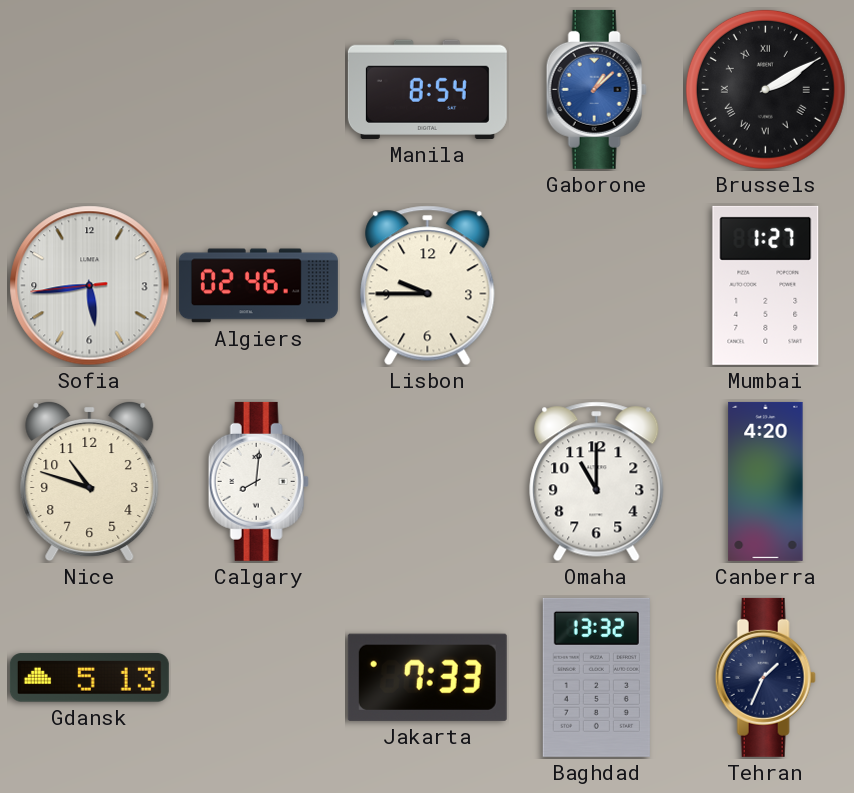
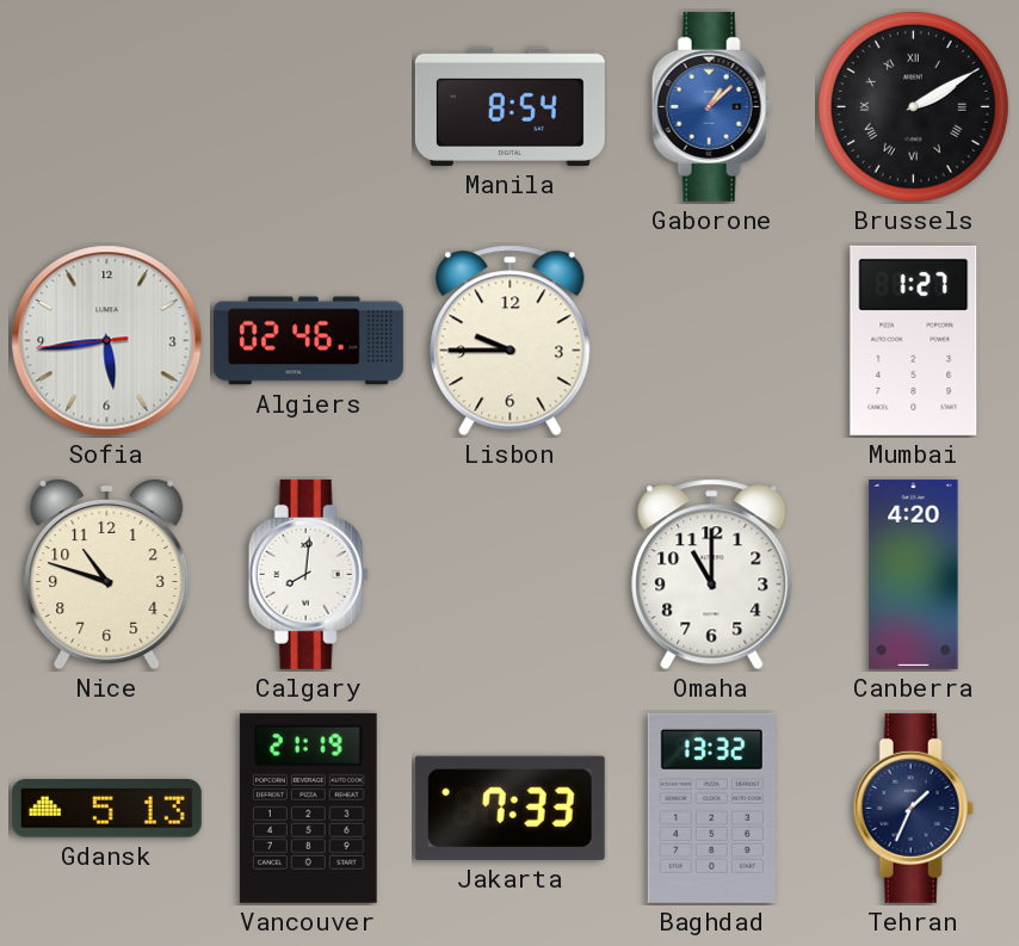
Vancouver: none -> 21:19
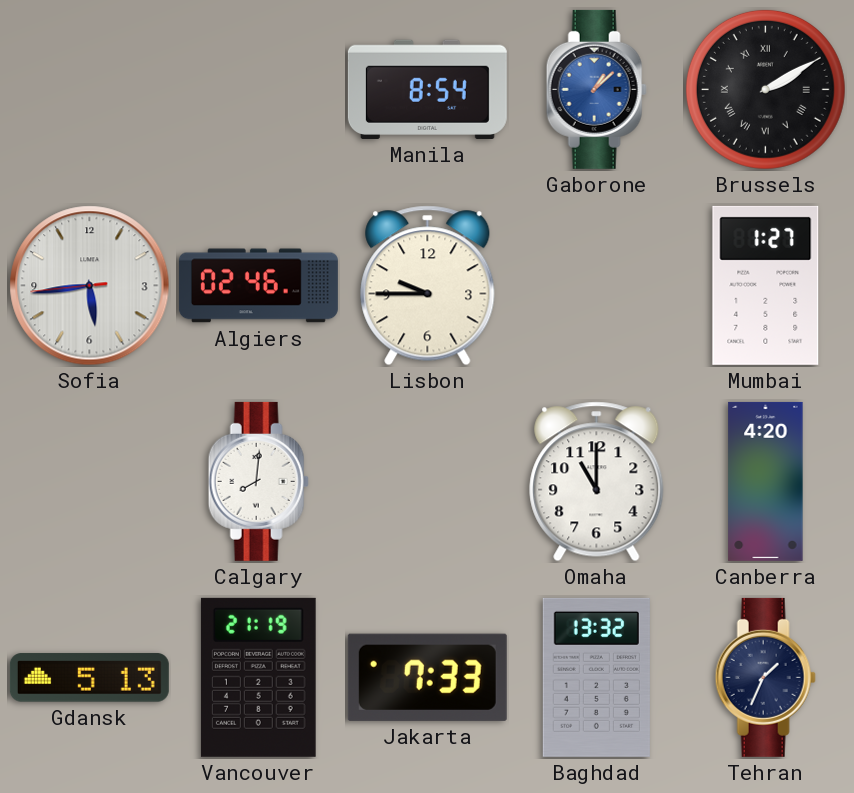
Nice: 10:48 -> none
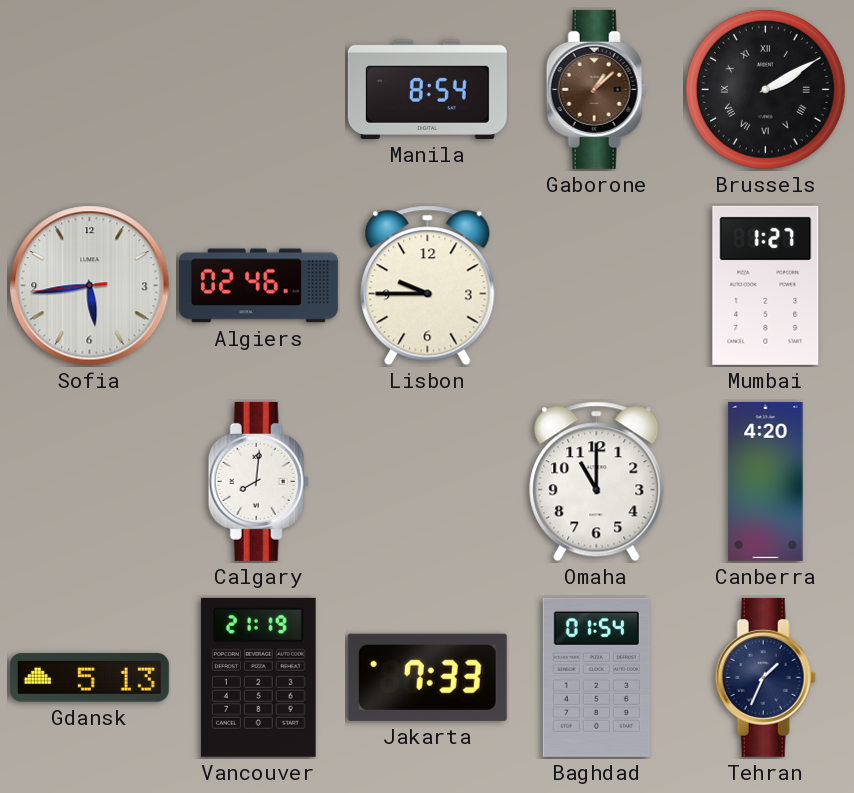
Gaborone dial: blue -> brown
Baghdad: 13:32 -> 01:54
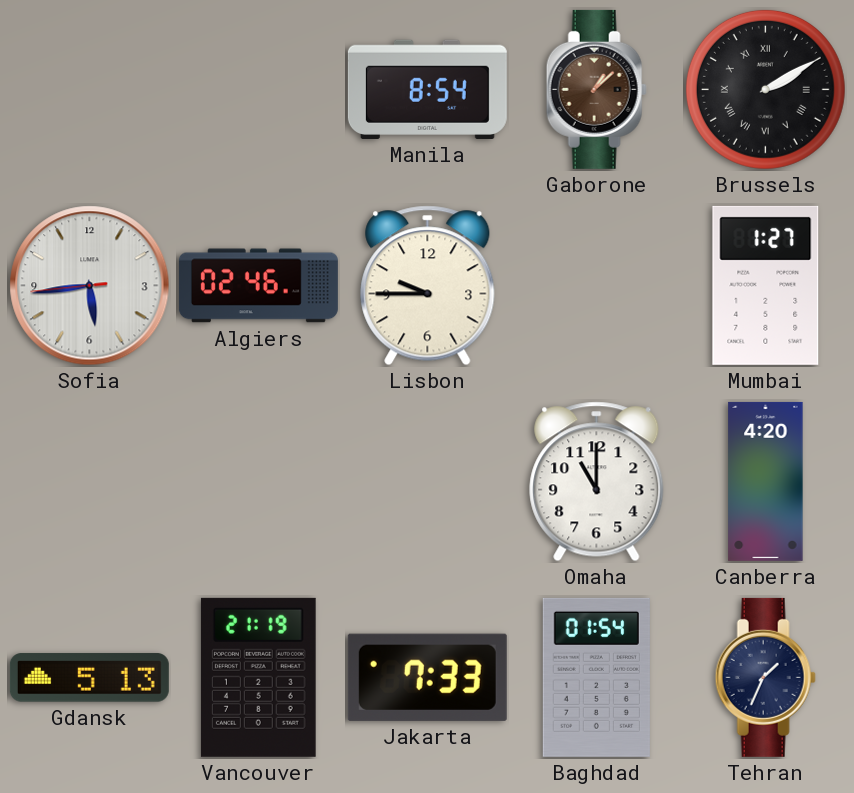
Calgary: 8:01 -> none
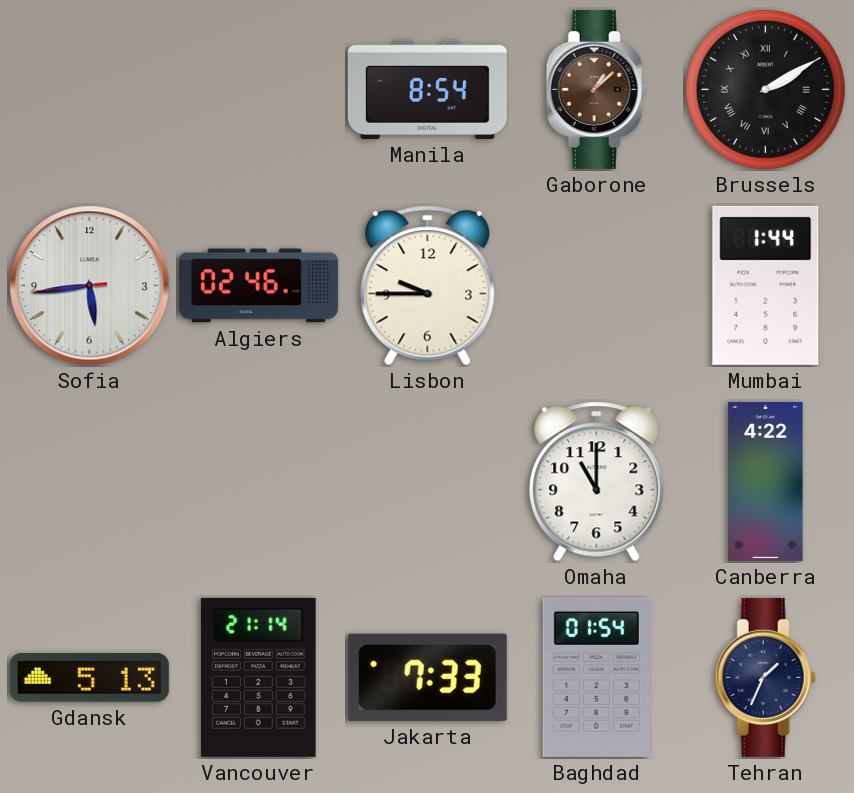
Mumbai: 1:27 -> 1:44
Canberra: 4:20 -> 4:22
Vancouver: 21:19 -> 21:14
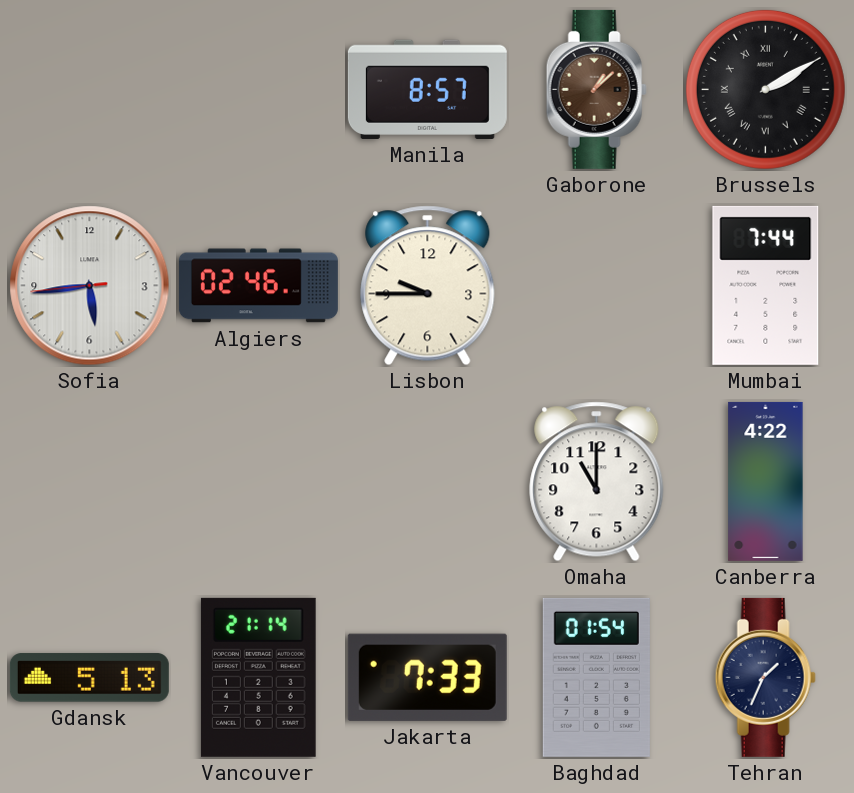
Manila: 8:54 -> 8:57
Mumbai: 1:44 -> 7:44
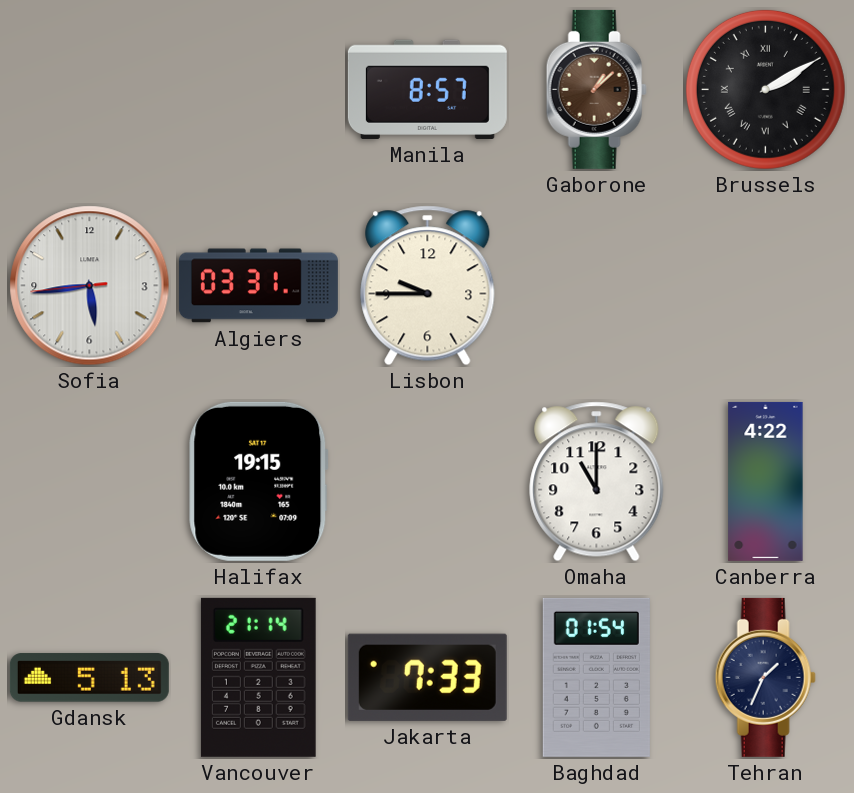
Algiers: 02:46 -> 03:31
Mumbai: 7:44 -> none
Halifax: none -> 19:15
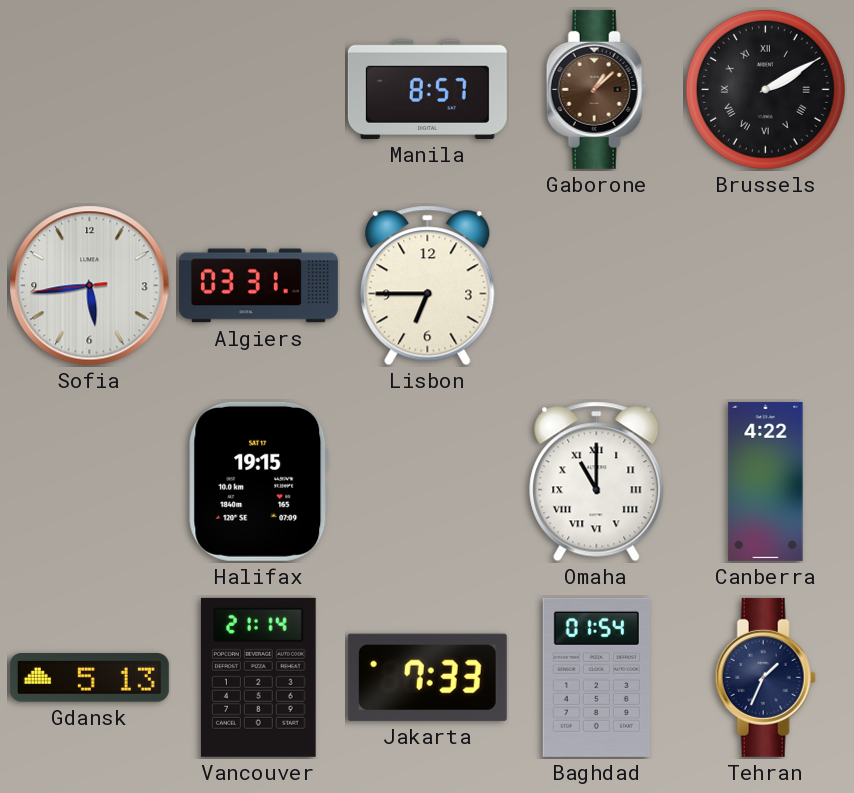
Lisbon: 9:45 -> 6:45
Omaha numerals: Arabic -> Roman
